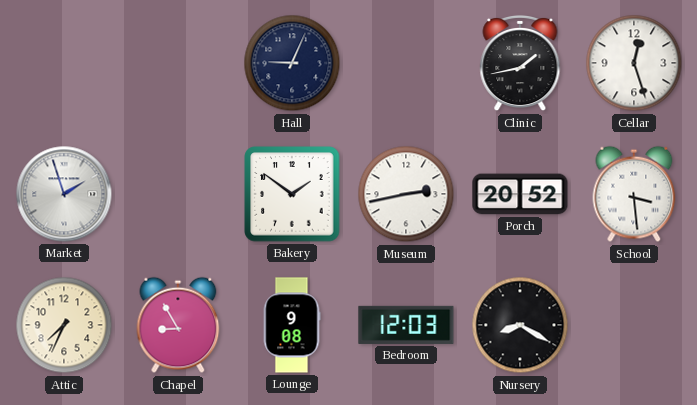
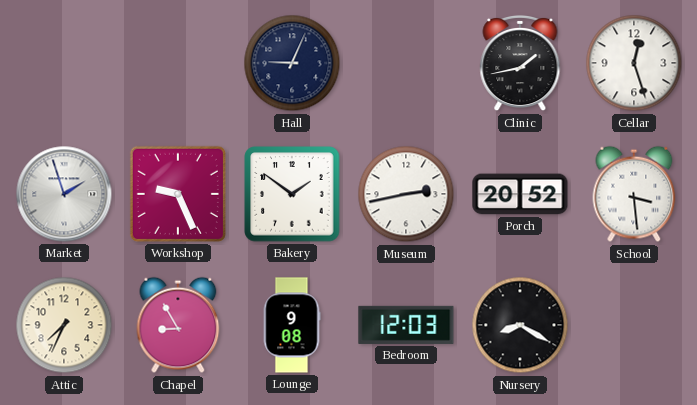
Workshop: none -> 9:26
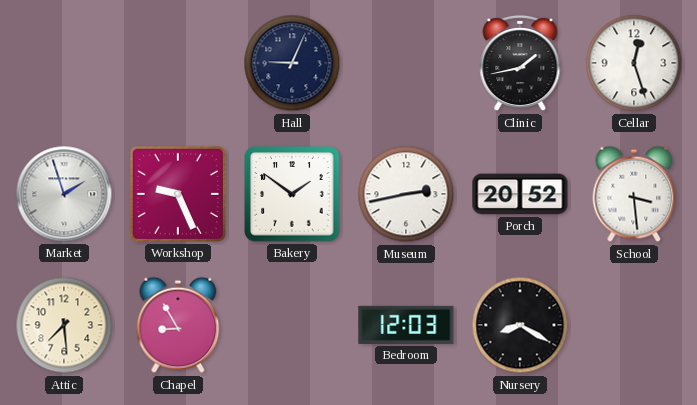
Attic: 7:34 -> 7:29
Lounge: 9:08 -> none
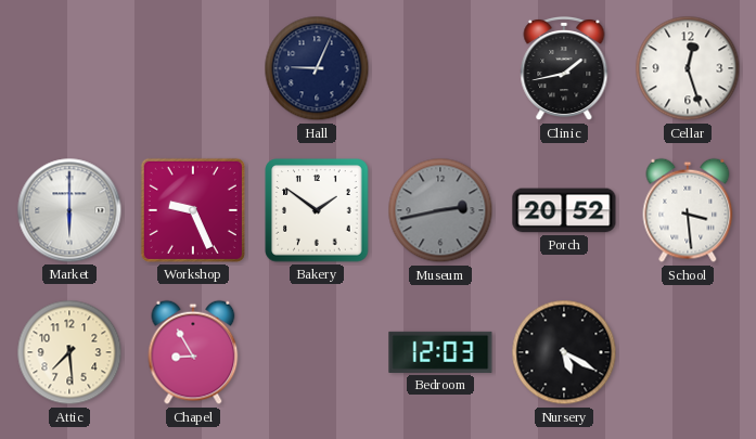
Market: 1:57 -> 6:00
Museum dial: white -> grey
Nursery: 8:20 -> 5:20
